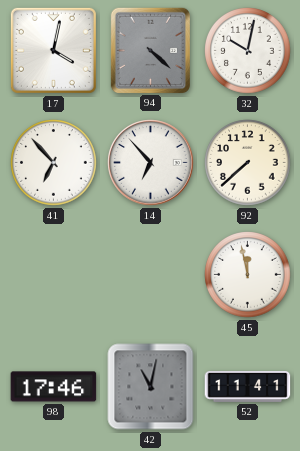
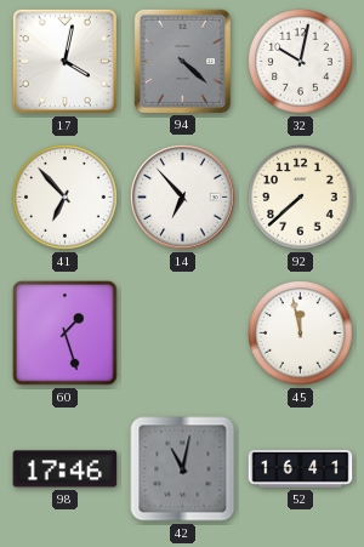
60: none -> 1:27
52: 11:41 -> 16:41
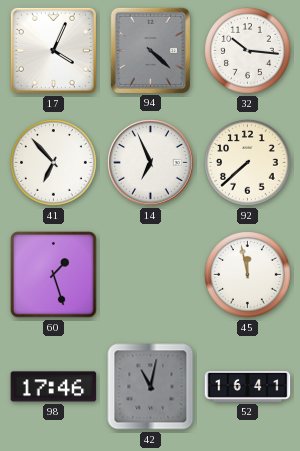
17: 4:02 -> 4:04
32: 10:02 -> 10:16
14: 6:53 -> 6:56
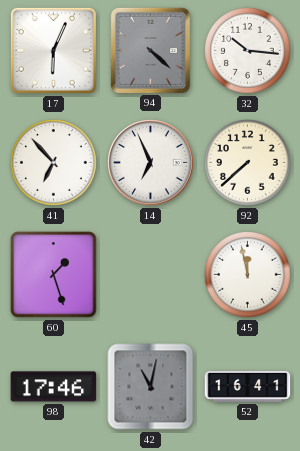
17: 4:04 -> 6:04
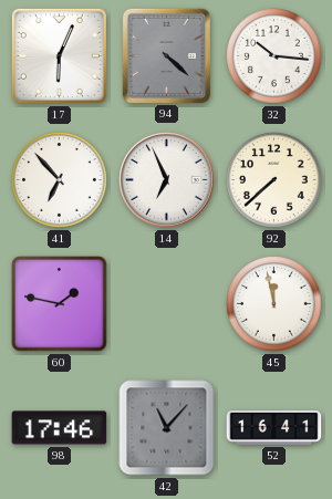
60: 1:27 -> 1:47
42: 11:02 -> 11:07
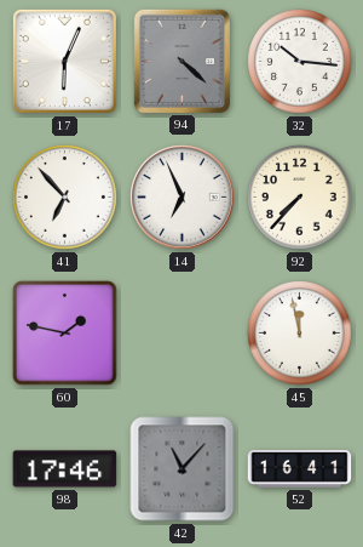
92: 7:38 -> 7:37
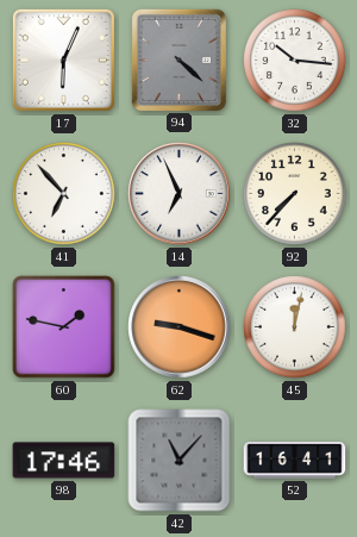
62: none -> 9:18
45: 11:58 -> 12:02
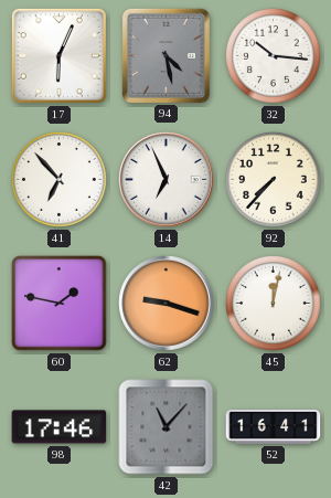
94: 4:22 -> 4:28
